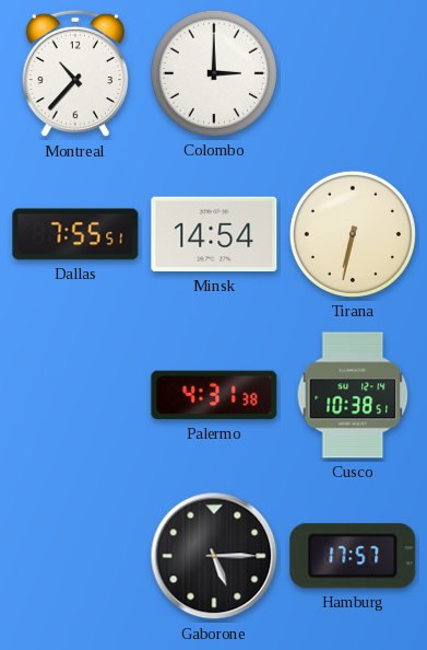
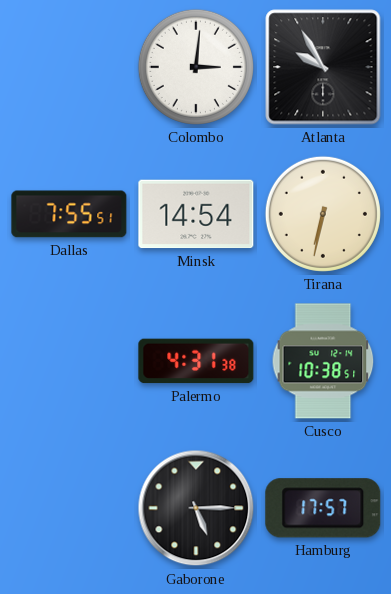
Montreal: 10:37 -> none
Colombo: 3:00 -> 3:01
Atlanta: none -> 9:55
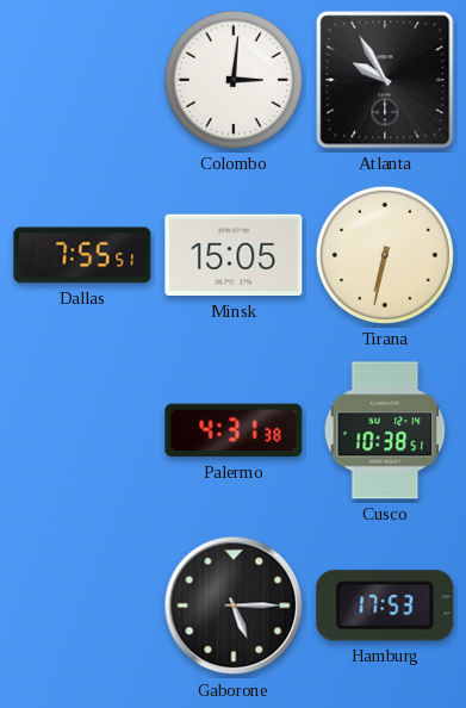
Minsk: 14:54 -> 15:05
Hamburg: 17:57 -> 17:53
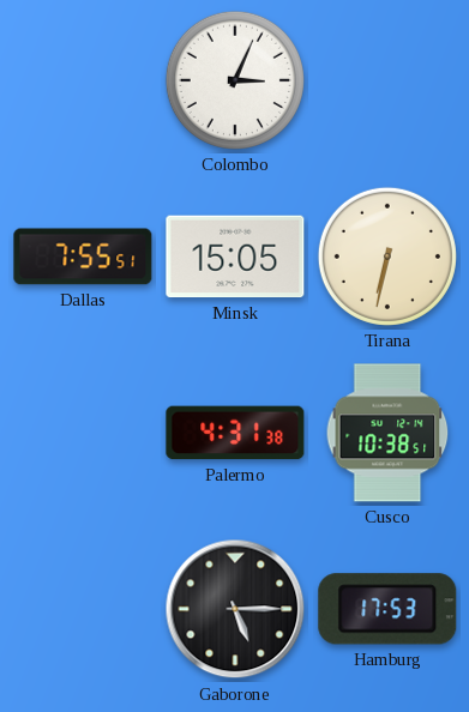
Colombo: 3:01 -> 3:04
Atlanta: 9:55 -> none
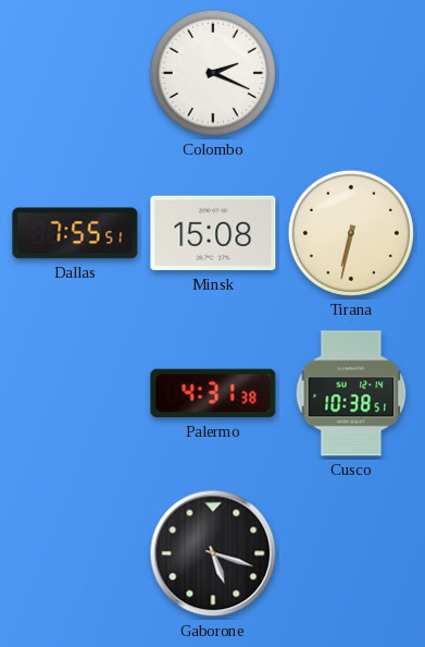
Colombo: 3:04 -> 2:19
Minsk: 15:05 -> 15:08
Gaborone: 5:15 -> 5:18
Hamburg: 17:53 -> none
